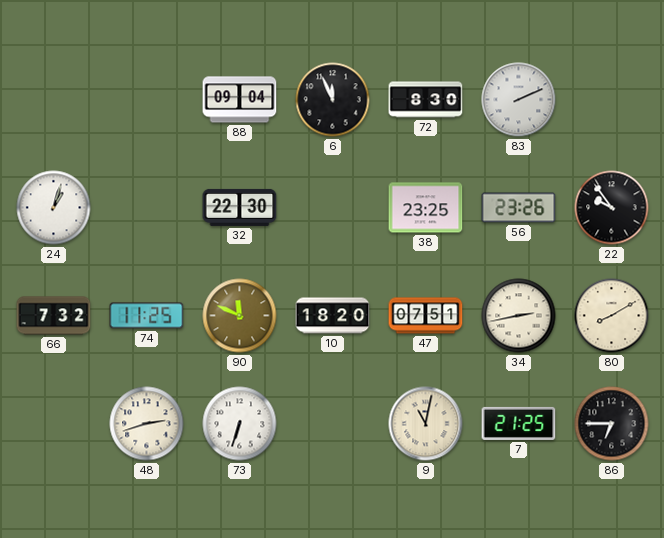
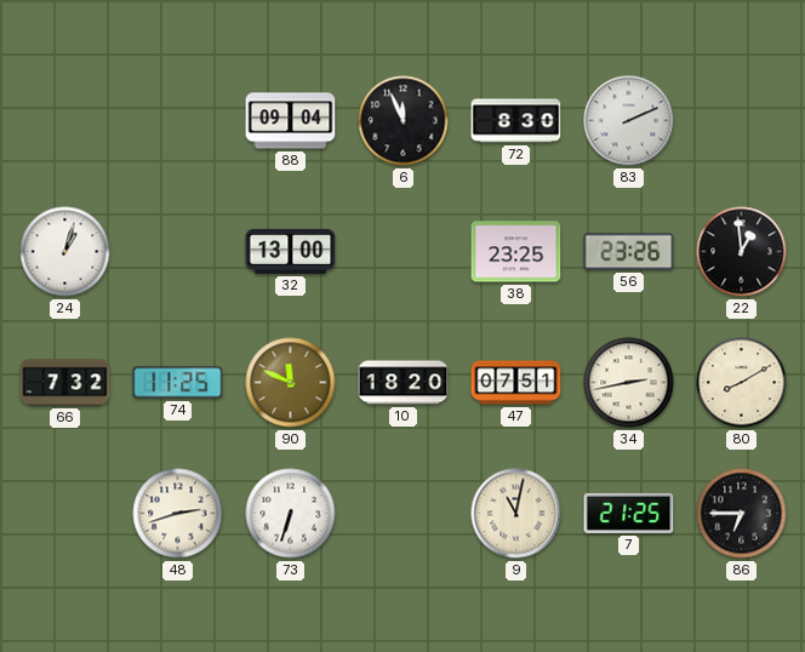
32: 22:30 -> 13:00
22: 9:54 -> 12:59
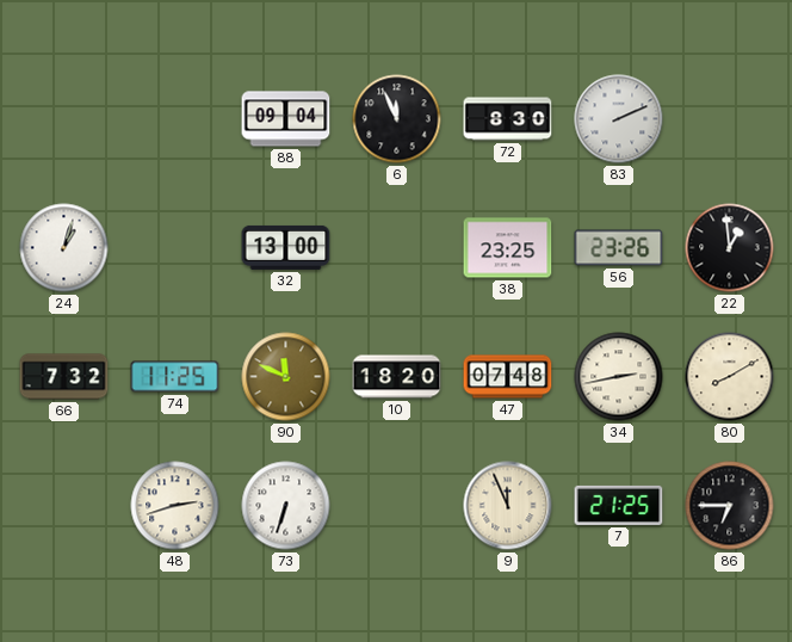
47: 07:51 -> 07:48
9: 11:02 -> 11:56
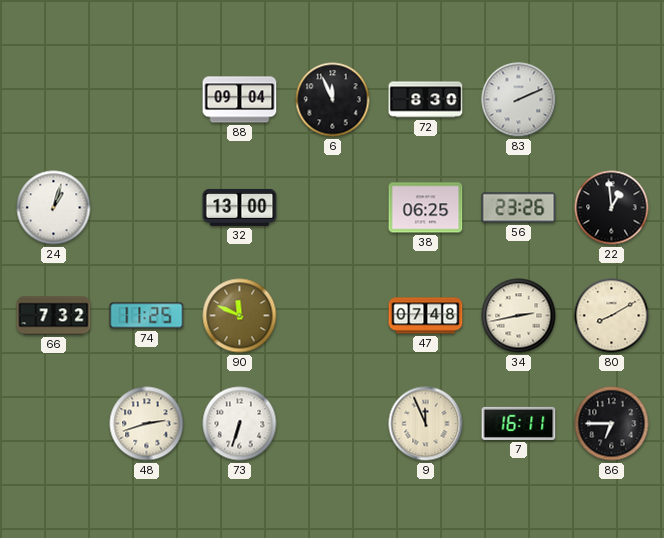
38: 23:25 -> 06:25
10: 18:20 -> none
7: 21:25 -> 16:11
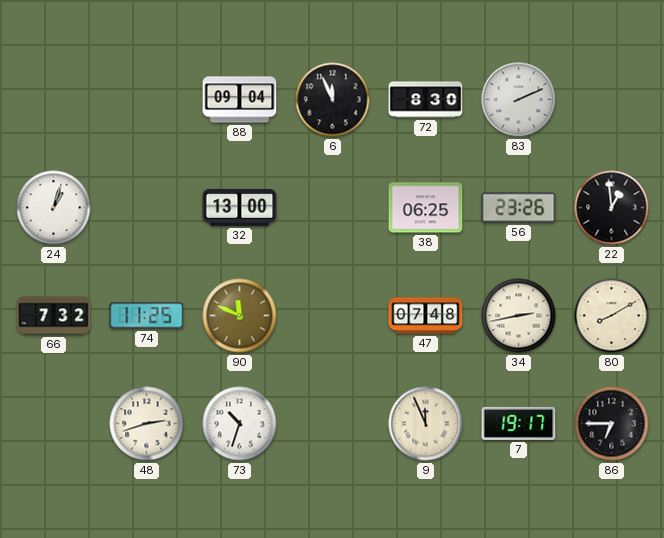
73: 6:33 -> 10:33
7: 16:11 -> 19:17
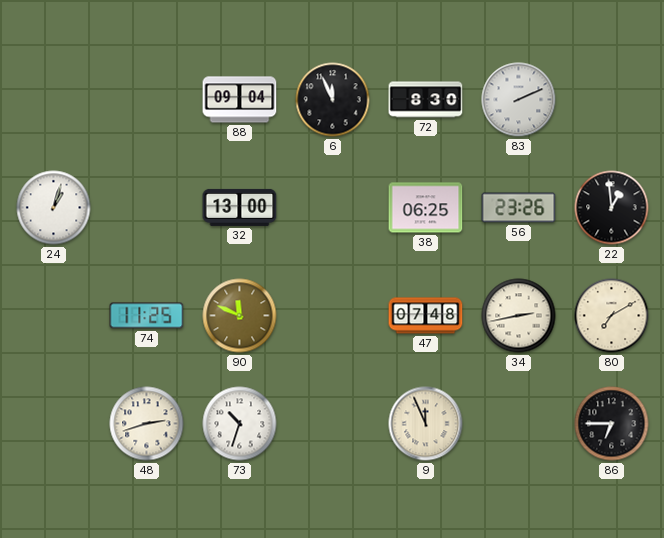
66: 7:32 -> none
80: 8:10 -> 7:10
7: 19:17 -> none
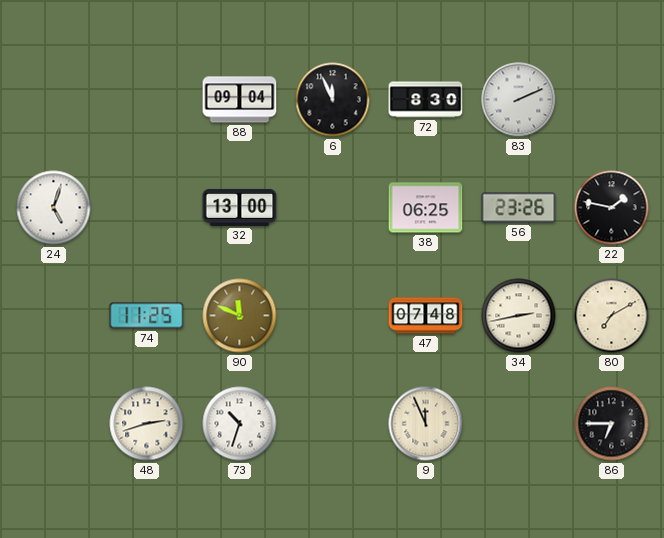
24: 1:03 -> 5:03
22: 12:59 -> 1:47
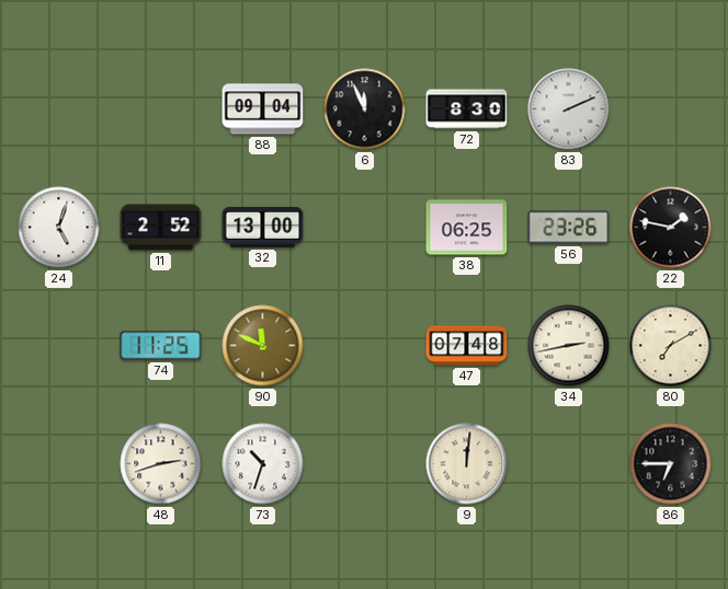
11: none -> 2:52
9: 11:56 -> 12:01
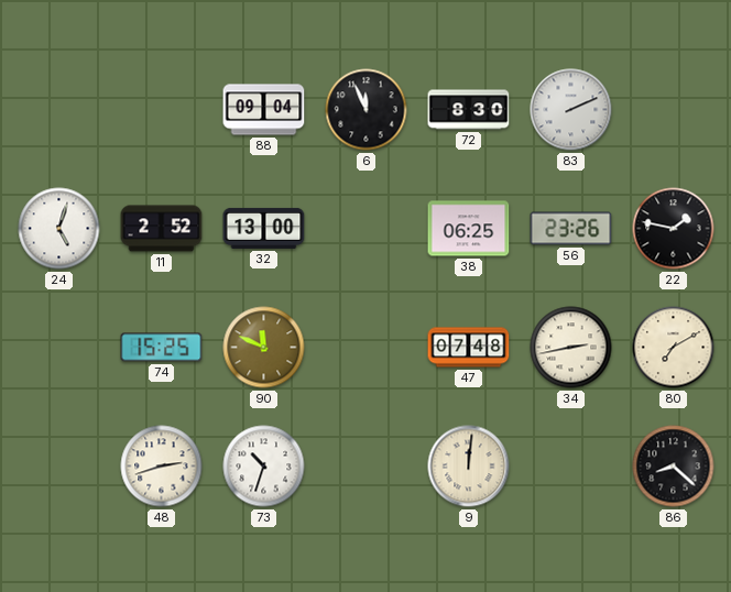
74: 11:25 -> 15:25
86: 6:45 -> 8:22
